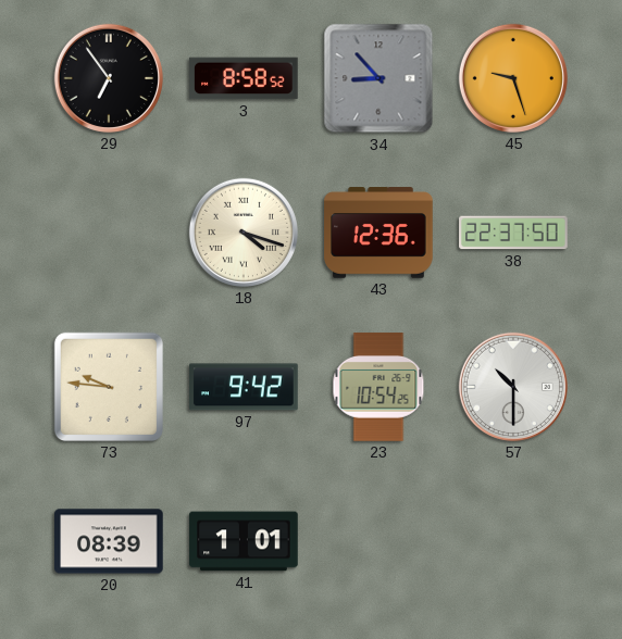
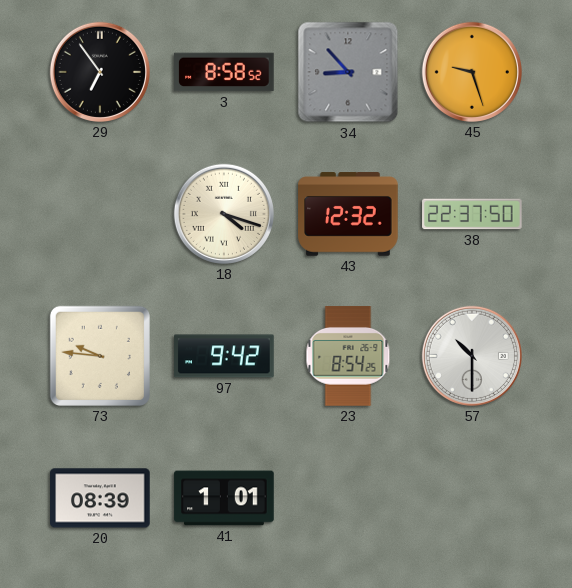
43: 12:36 -> 12:32
23: 10:54 -> 8:54
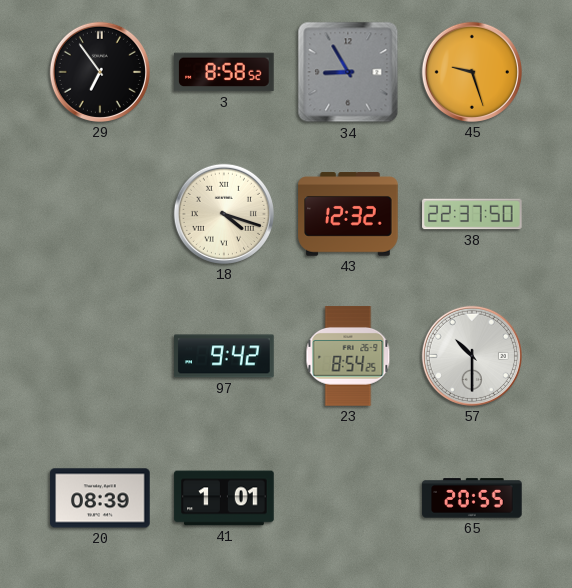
34: 8:53 -> 8:55
73: 9:46 -> none
65: none -> 20:55
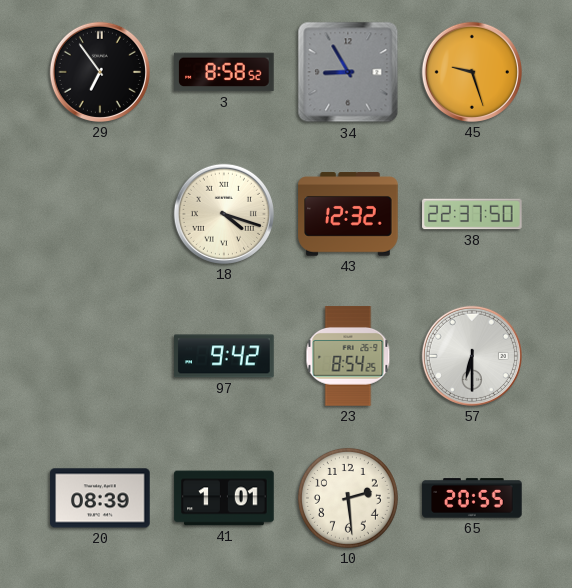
57: 10:30 -> 6:30
10: none -> 2:29
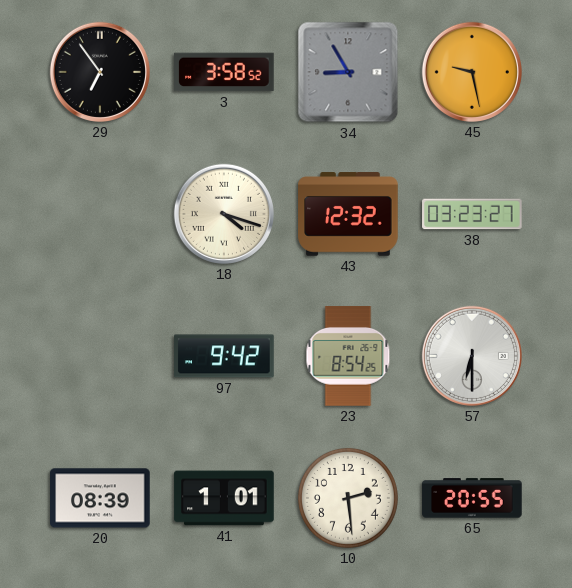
3: 8:58 -> 3:58
45: 9:27 -> 9:28
38: 22:37 -> 03:23
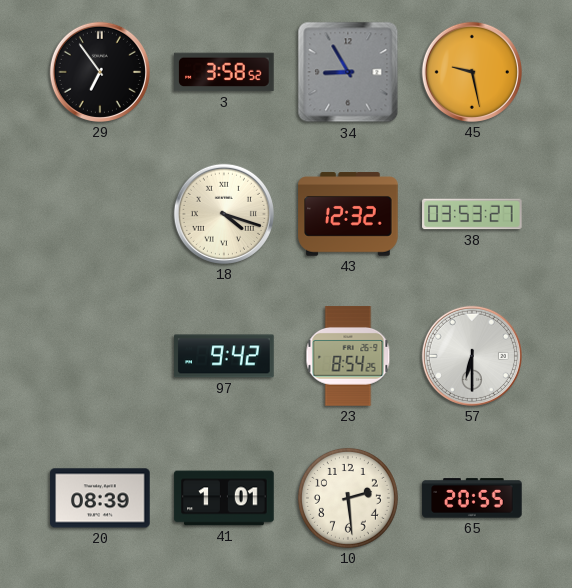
38: 03:23 -> 03:53
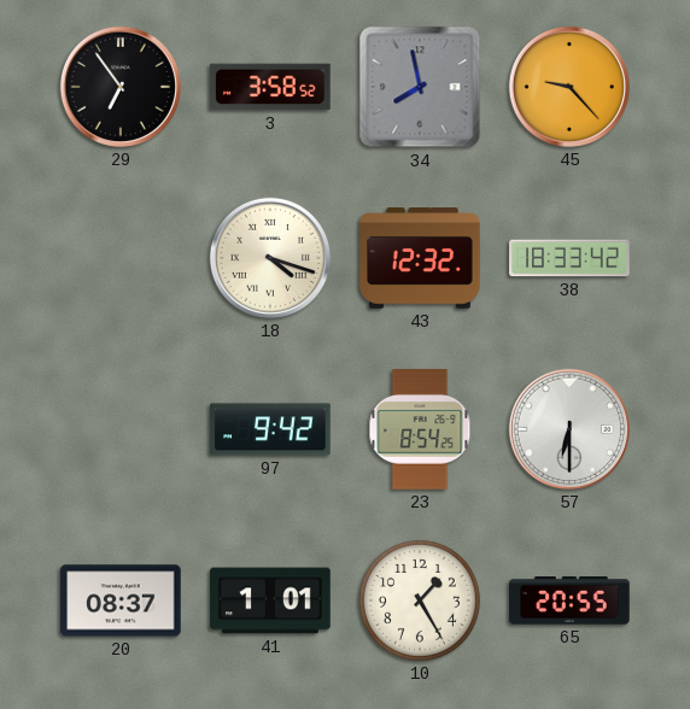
34: 8:55 -> 7:58
45: 9:28 -> 9:23
38: 03:53 -> 18:33
20: 08:39 -> 08:37
10: 2:29 -> 1:25
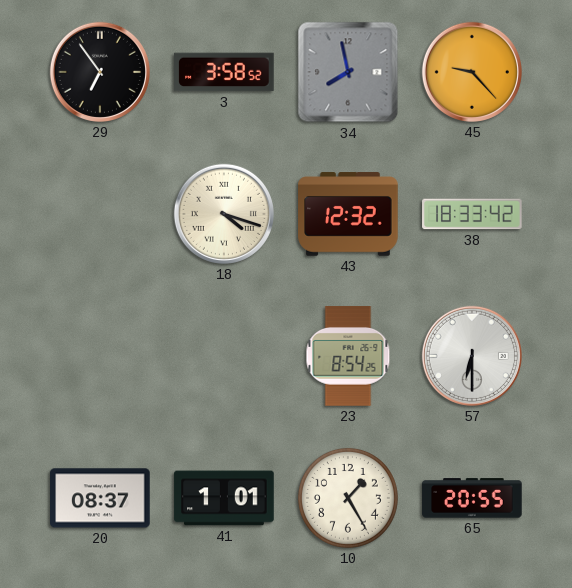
97: 9:42 -> none
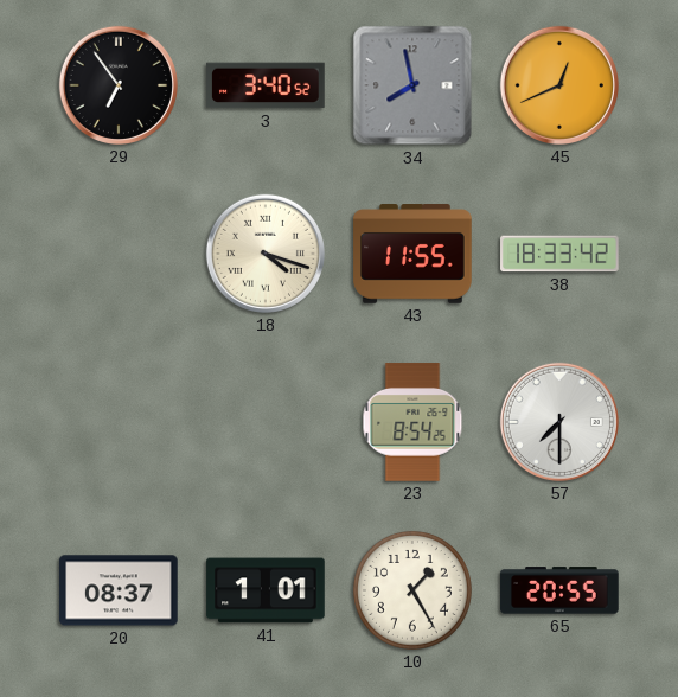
3: 3:58 -> 3:40
45: 9:23 -> 12:41
43: 12:32 -> 11:55
57: 6:30 -> 7:30
